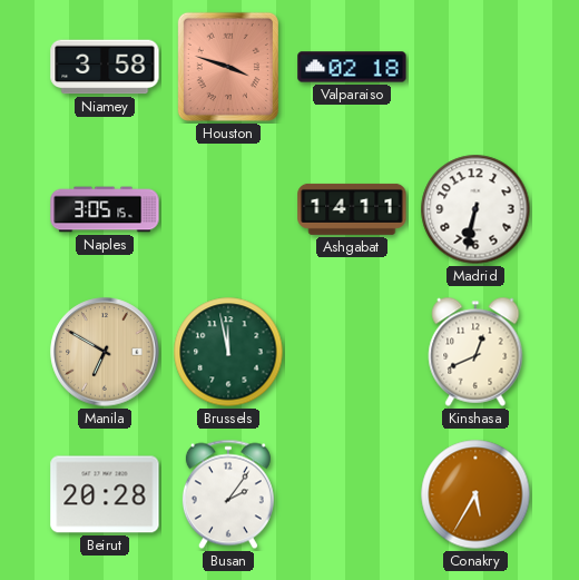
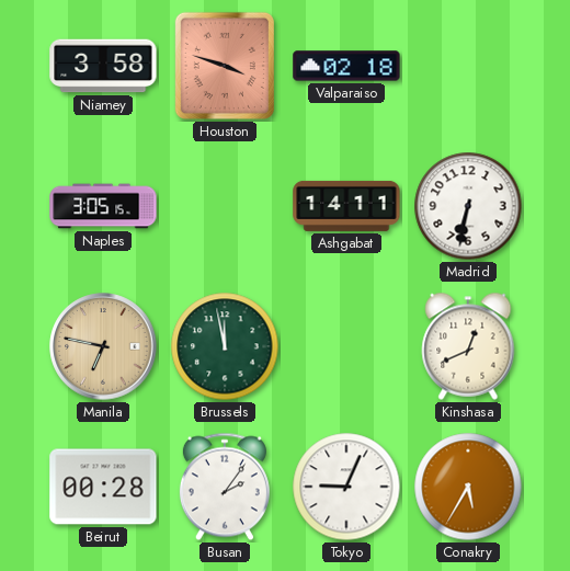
Manila: 6:50 -> 6:47
Beirut: 20:28 -> 00:28
Tokyo: none -> 9:04
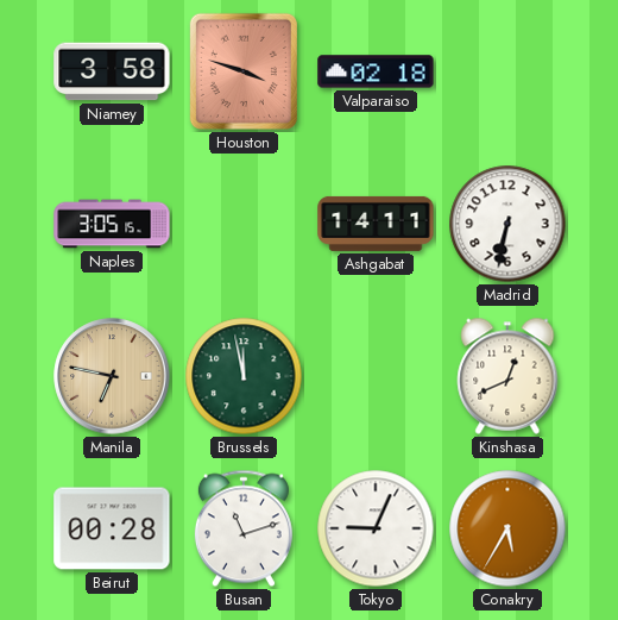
Busan: 2:06 -> 11:12
